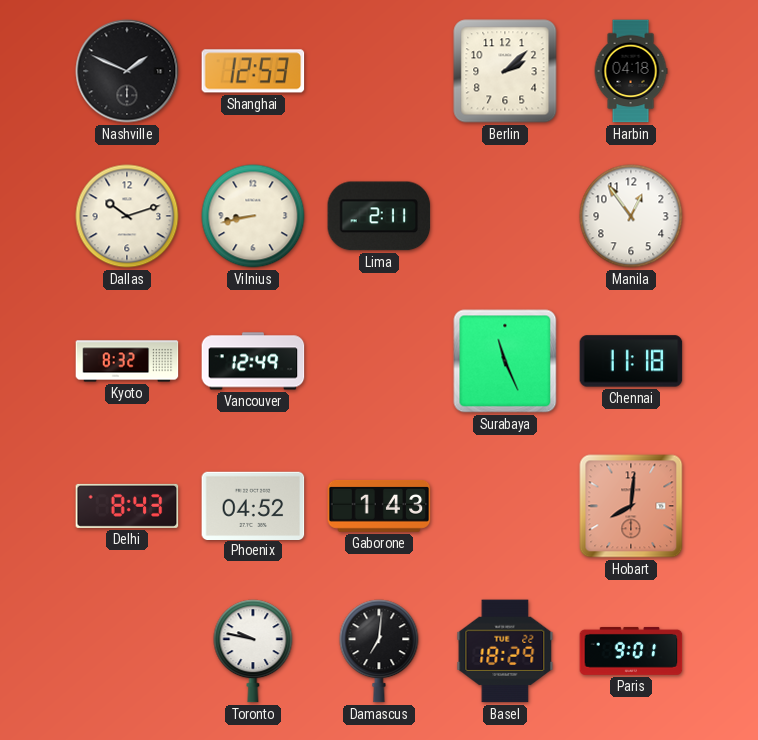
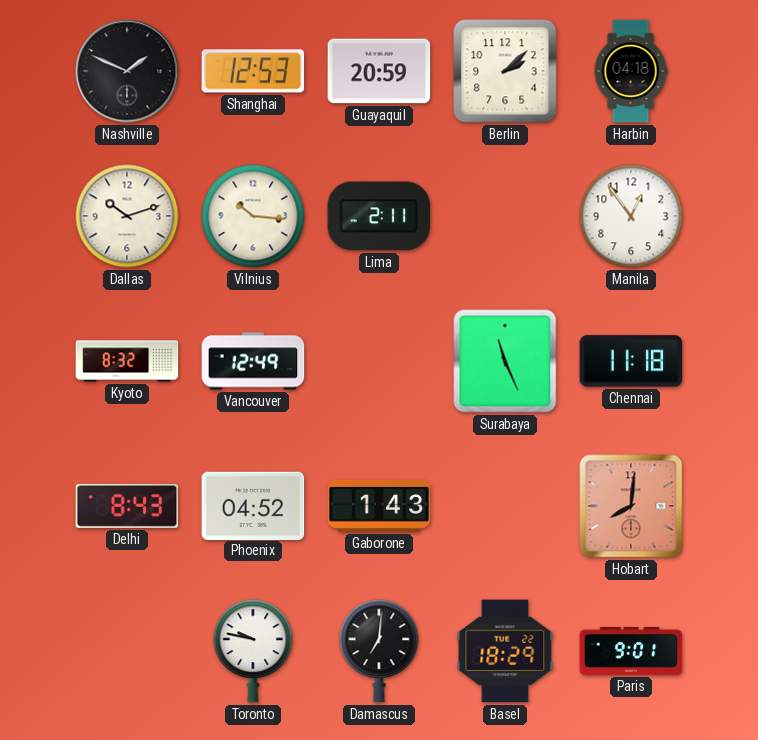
Guayaquil: none -> 20:59
Vilnius: 8:43 -> 10:16
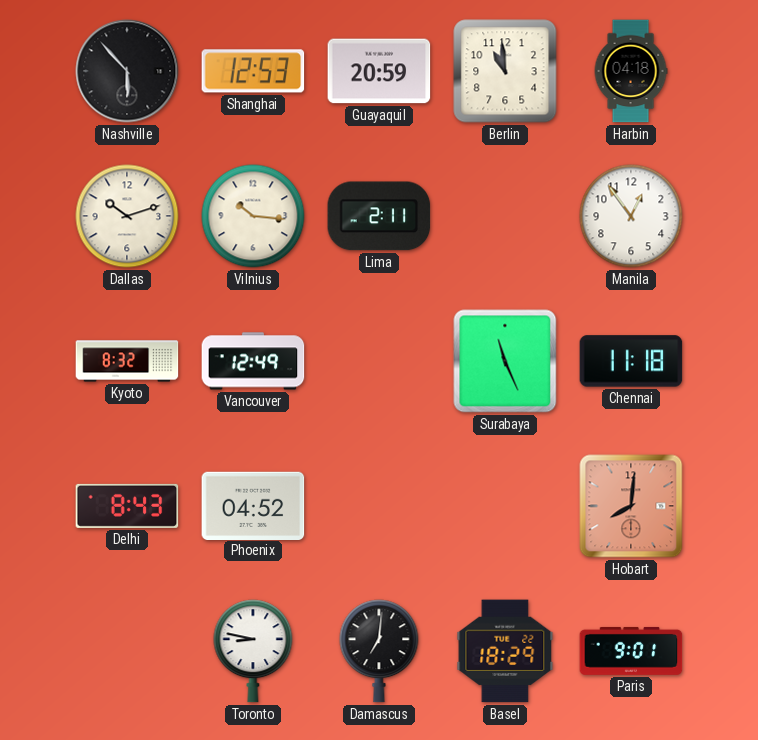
Nashville: 1:49 -> 5:53
Berlin: 2:08 -> 10:59
Gaborone: 1:43 -> none
Toronto: 9:47 -> 8:47
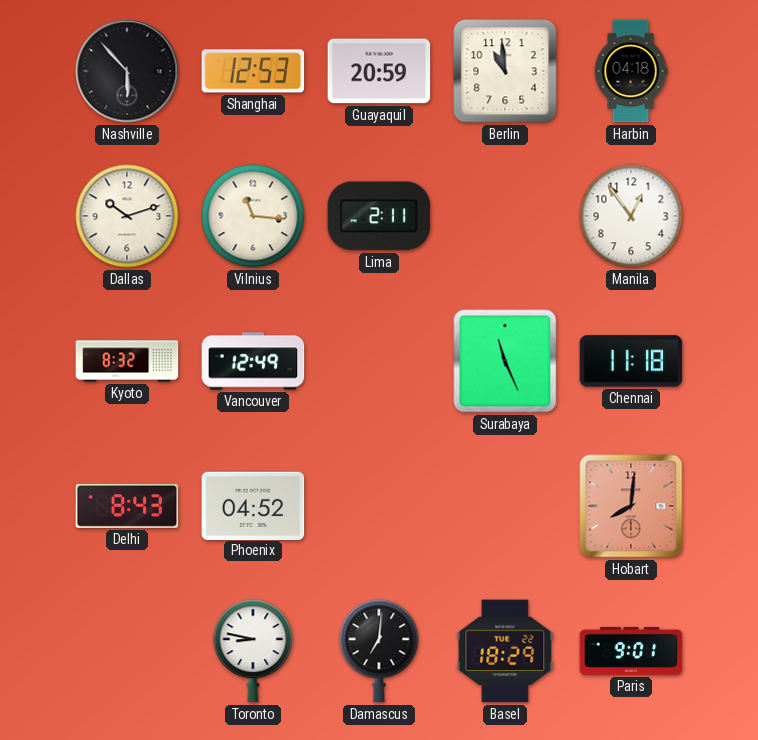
Vilnius: 10:16 -> 11:16
